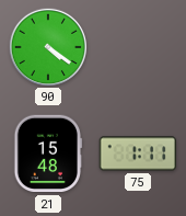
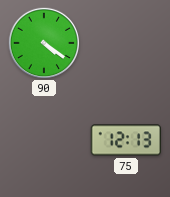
21: 15:48 -> none
75: 1:11 -> 12:13
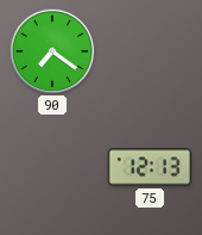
90: 4:21 -> 7:21
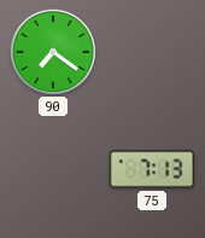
75: 12:13 -> 7:13
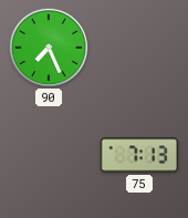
90: 7:21 -> 7:26
